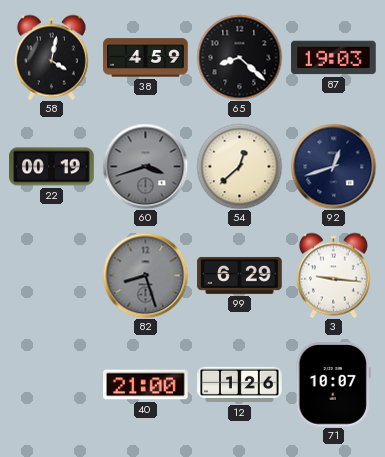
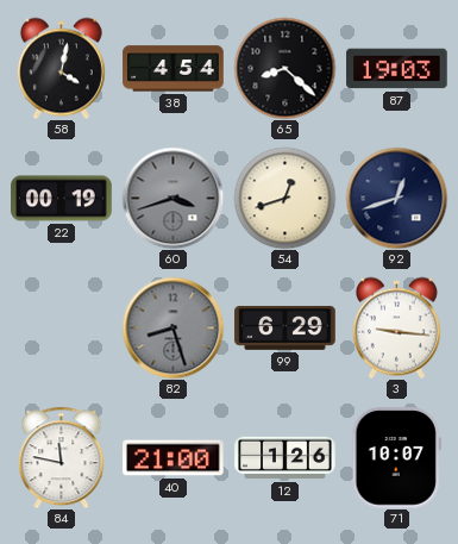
38: 4:59 -> 4:54
54: 12:38 -> 12:42
84: none -> 11:47
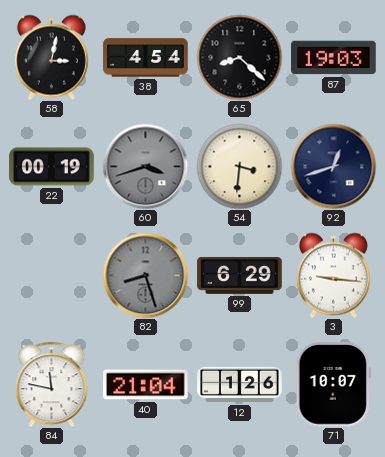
58: 4:02 -> 3:02
54: 12:42 -> 3:31
40: 21:00 -> 21:04
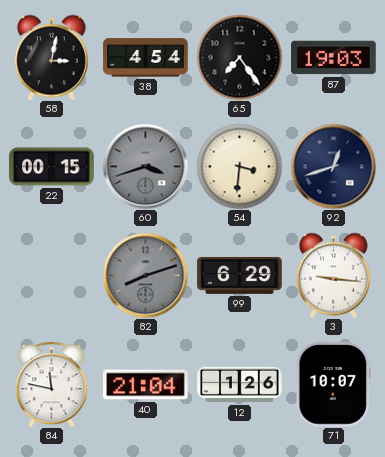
65: 8:22 -> 7:24
22: 00:19 -> 00:15
82: 8:27 -> 8:12
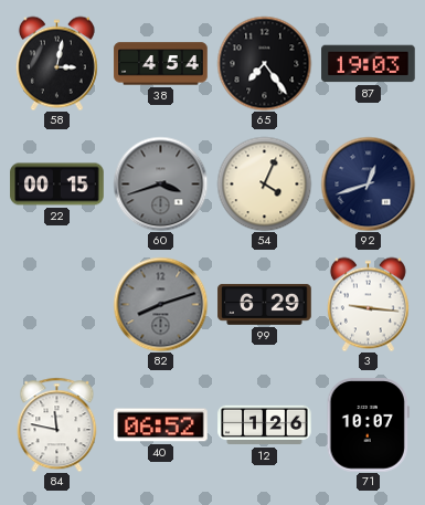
54: 3:31 -> 4:04
40: 21:04 -> 06:52
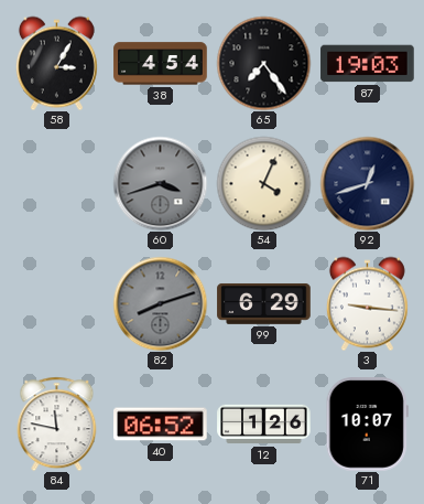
58: 3:02 -> 3:05
22: 00:15 -> none
